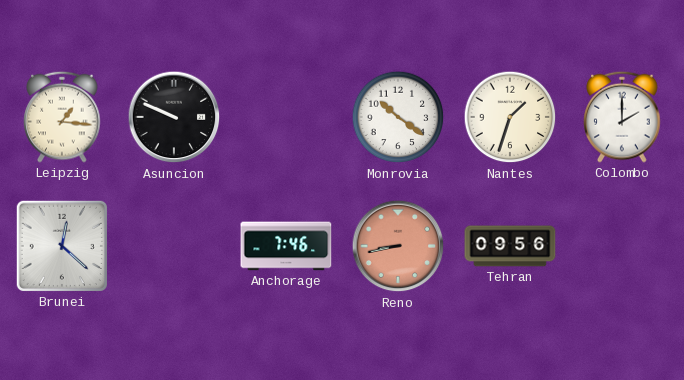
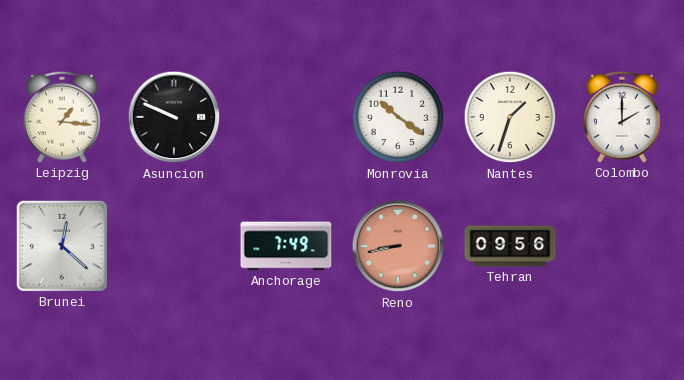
Anchorage: 7:46 -> 7:49
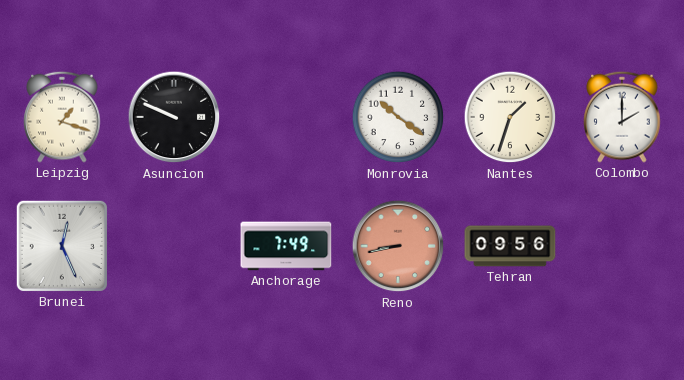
Leipzig: 1:16 -> 1:18
Brunei: 12:22 -> 12:26
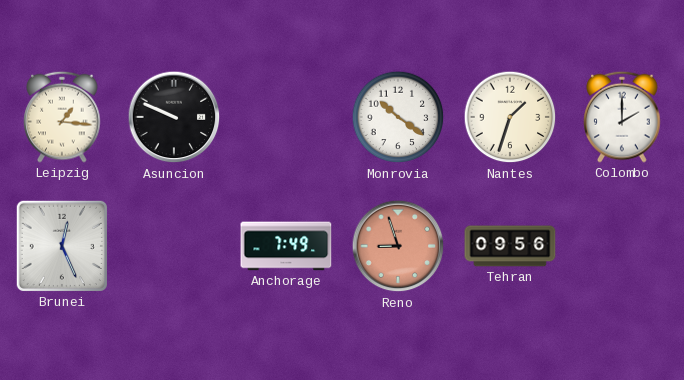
Leipzig: 1:18 -> 1:16
Reno: 8:43 -> 8:57
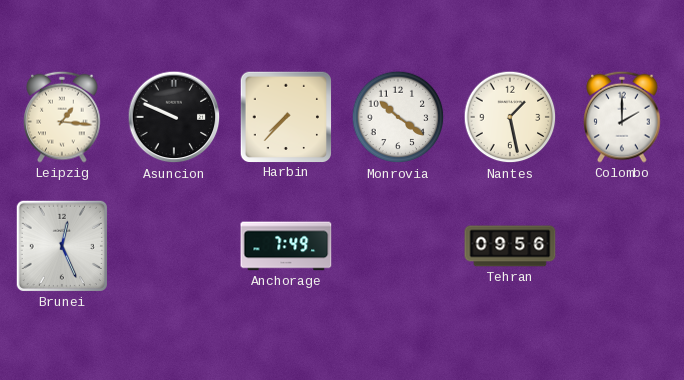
Harbin: none -> 7:37
Nantes: 1:33 -> 1:28
Reno: 8:57 -> none
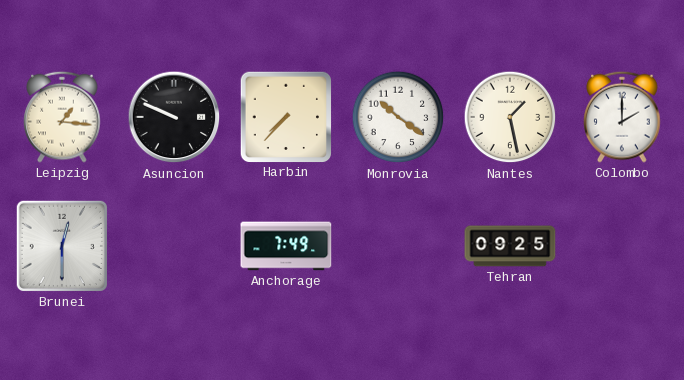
Brunei: 12:26 -> 12:30
Tehran: 09:56 -> 09:25
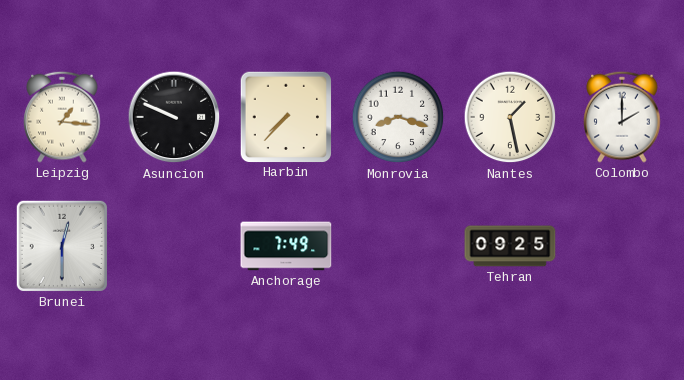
Monrovia: 10:21 -> 8:18
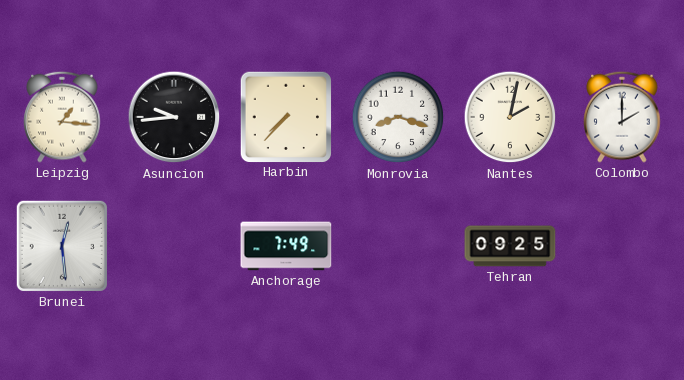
Asuncion: 9:49 -> 9:44
Nantes: 1:28 -> 2:02
Brunei: 12:30 -> 12:29
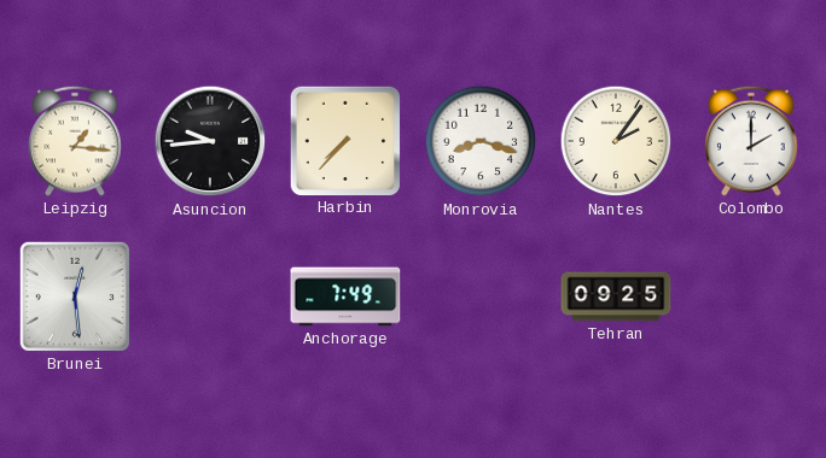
Nantes: 2:02 -> 2:06
